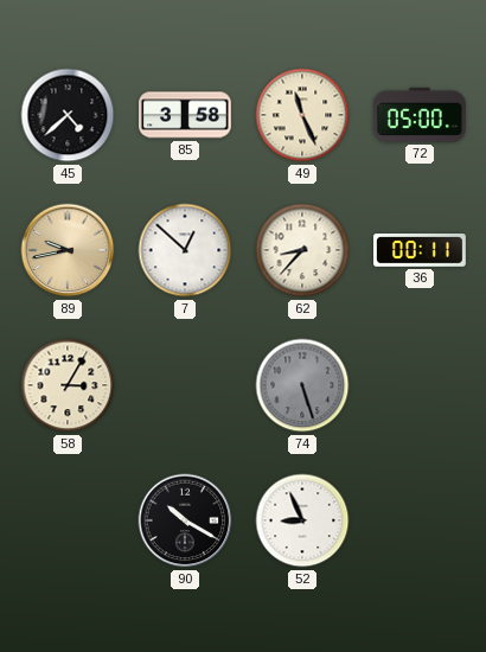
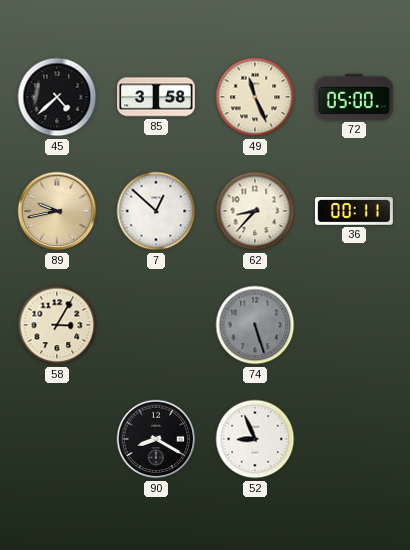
90: 10:20 -> 8:20
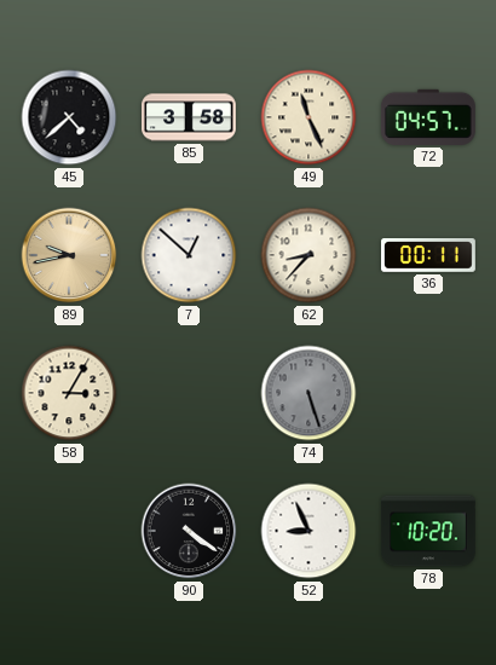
72: 05:00 -> 04:57
90: 8:20 -> 4:21
78: none -> 10:20
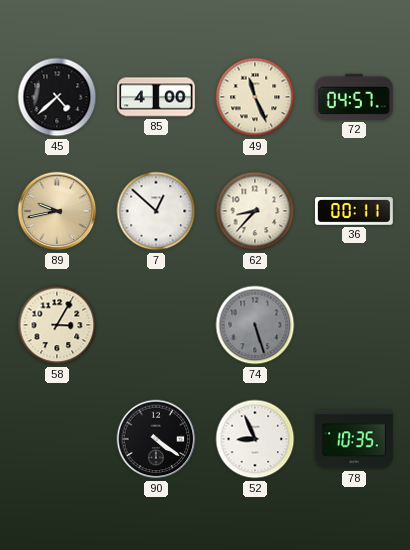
85: 3:58 -> 4:00
78: 10:20 -> 10:35
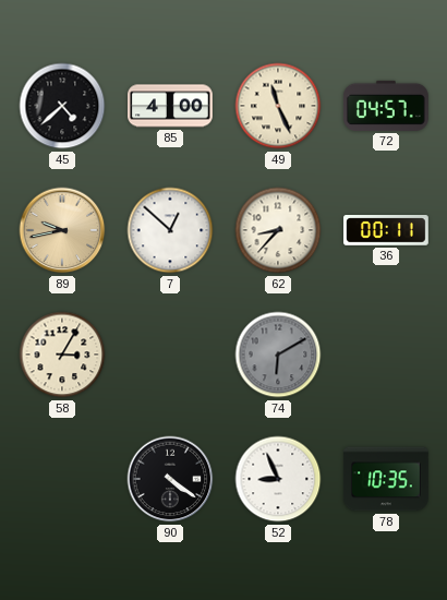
74: 5:27 -> 6:10
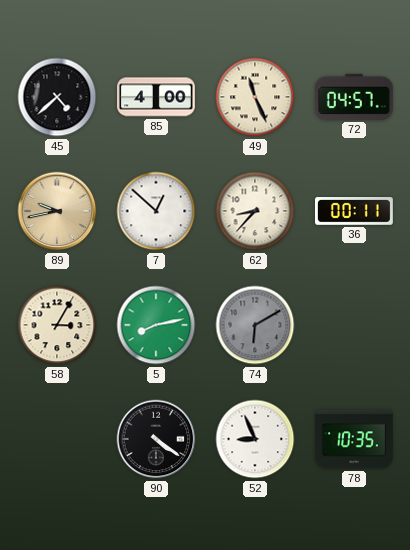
5: none -> 8:13
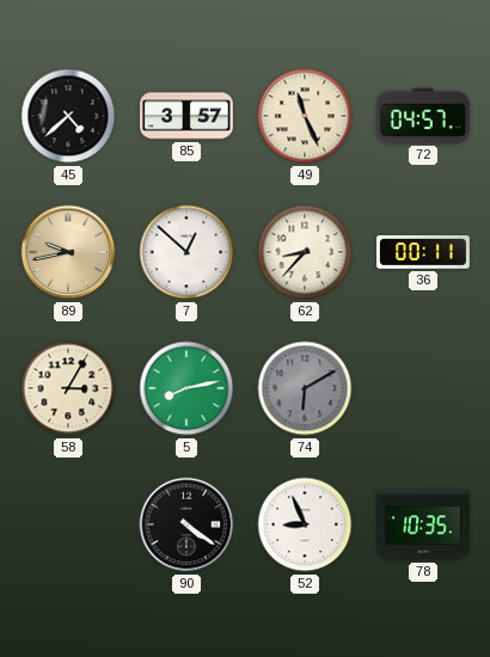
85: 4:00 -> 3:57
